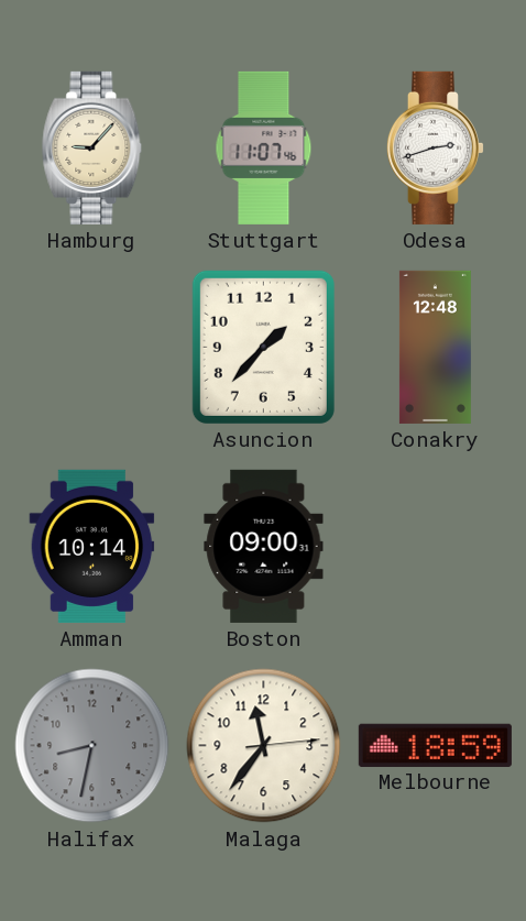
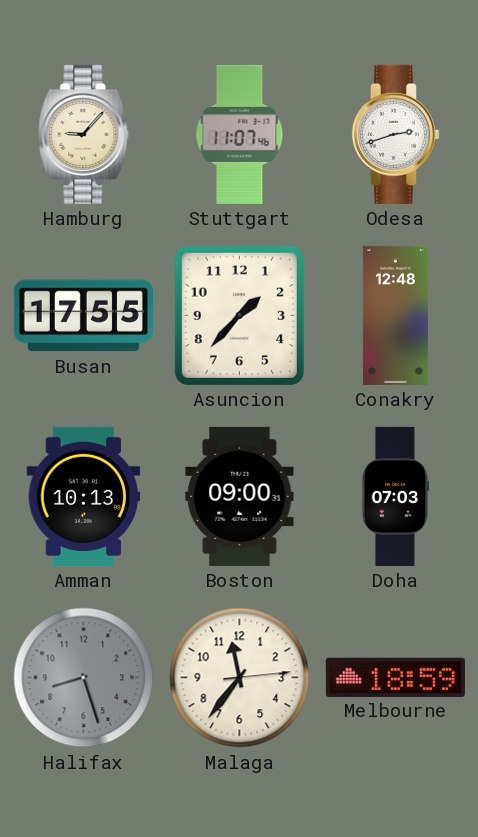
Busan: none -> 17:55
Amman: 10:14 -> 10:13
Doha: none -> 07:03
Halifax: 8:32 -> 8:27
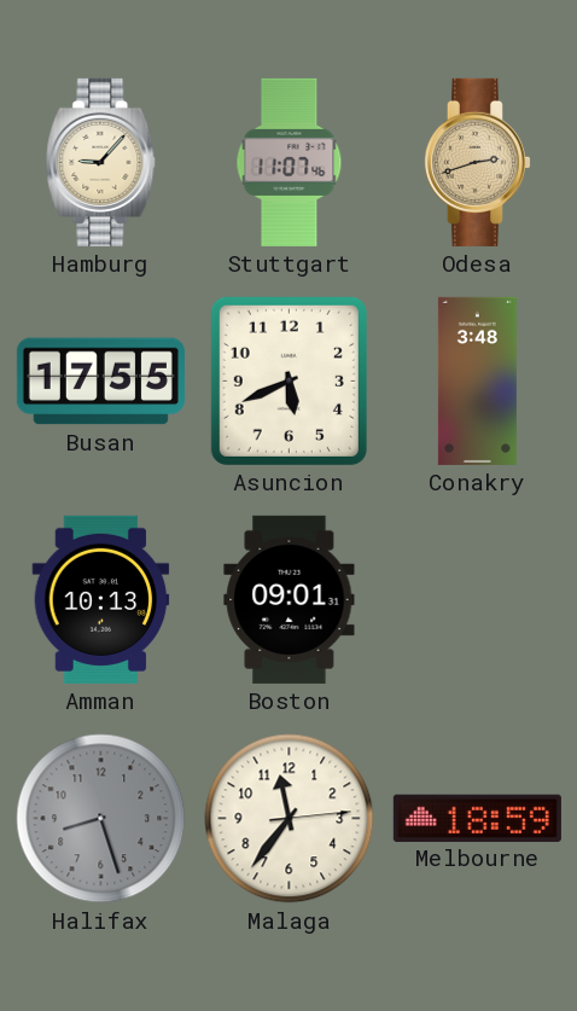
Odesa dial: white -> champagne
Asuncion: 1:37 -> 5:41
Conakry: 12:48 -> 3:48
Boston: 09:00 -> 09:01
Doha: 07:03 -> none
